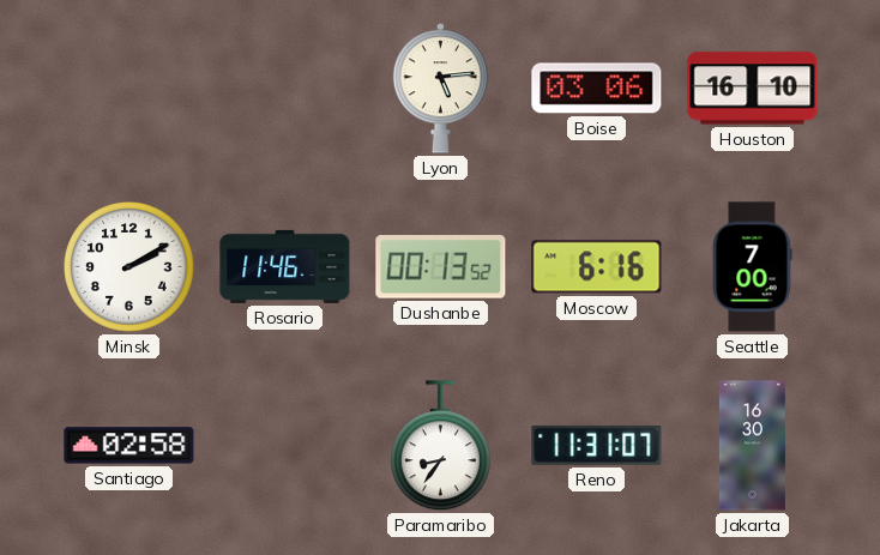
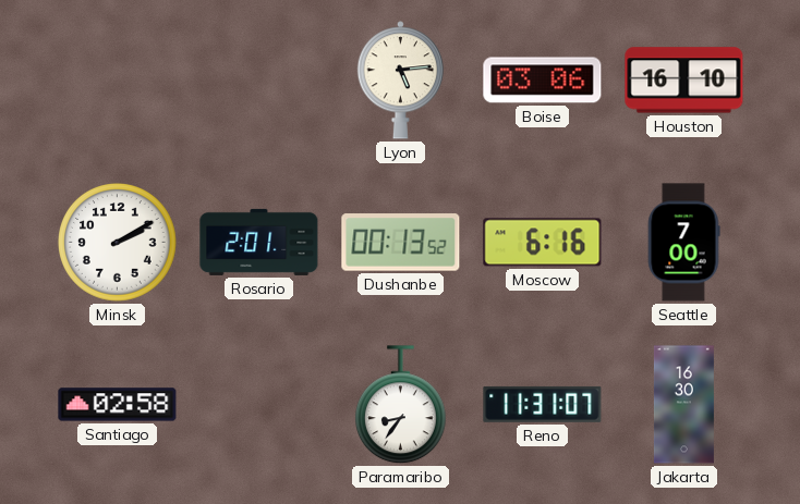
Rosario: 11:46 -> 2:01
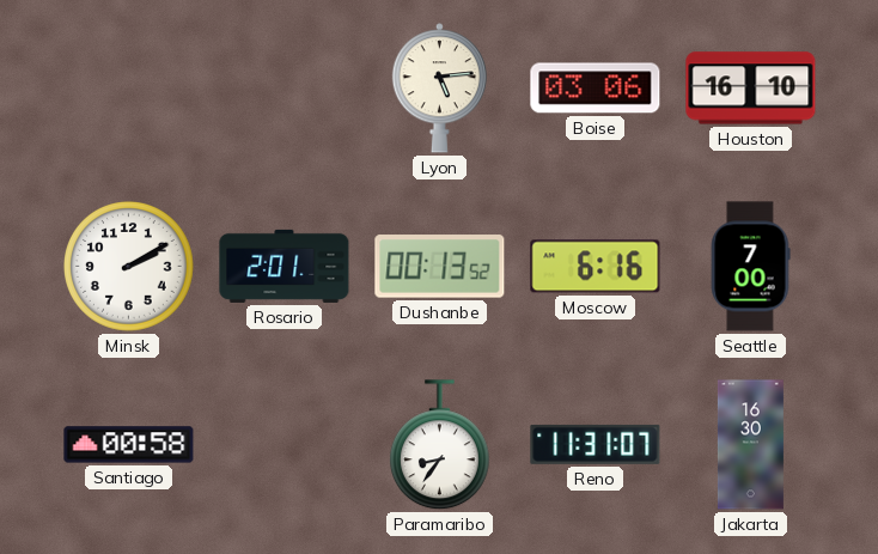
Santiago: 02:58 -> 00:58
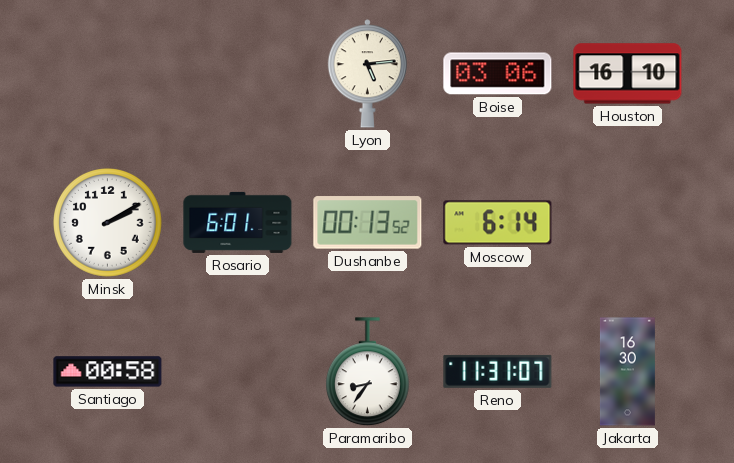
Rosario: 2:01 -> 6:01
Moscow: 6:16 -> 6:14
Seattle: 7:00 -> none
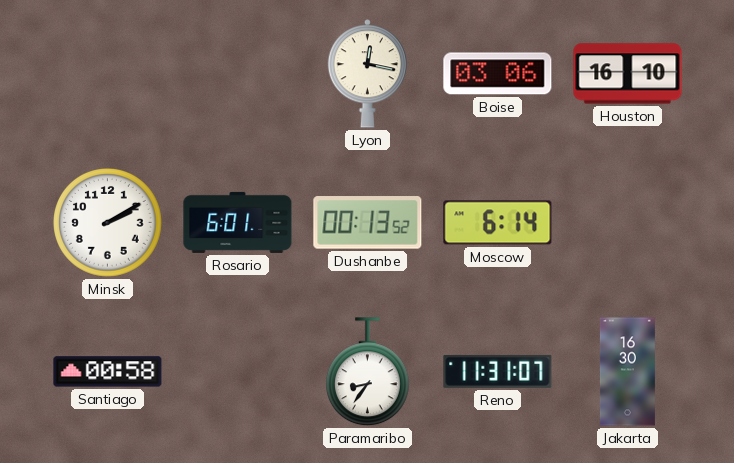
Lyon: 5:14 -> 12:17
